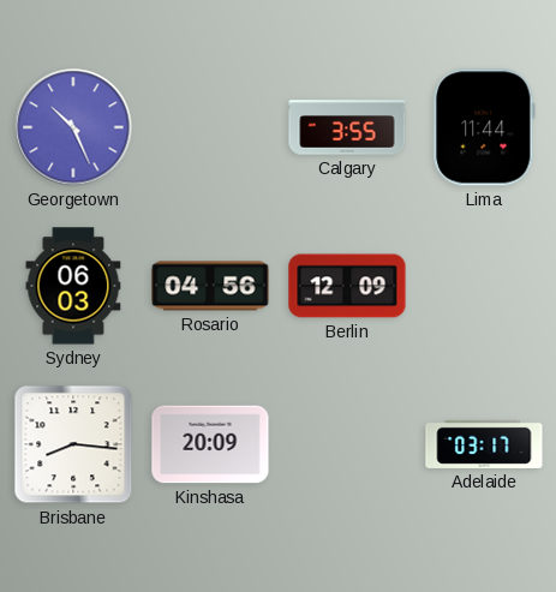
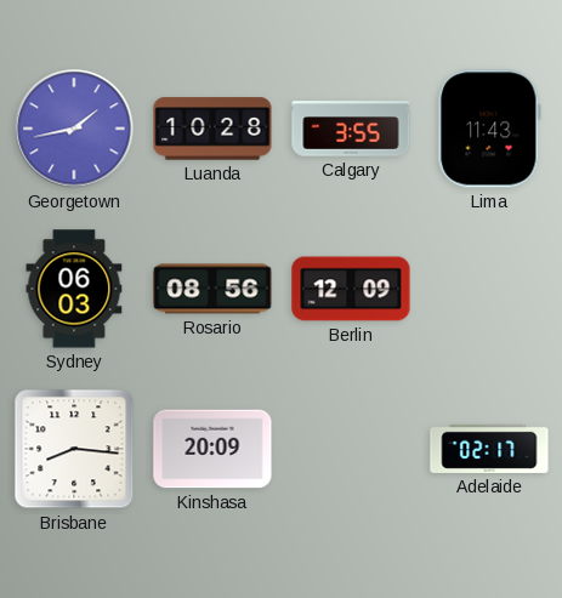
Georgetown: 10:26 -> 1:43
Luanda: none -> 10:28
Lima: 11:44 -> 11:43
Rosario: 04:56 -> 08:56
Adelaide: 03:17 -> 02:17
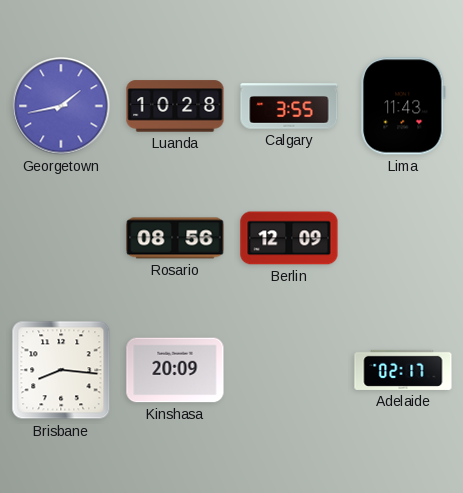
Sydney: 06:03 -> none
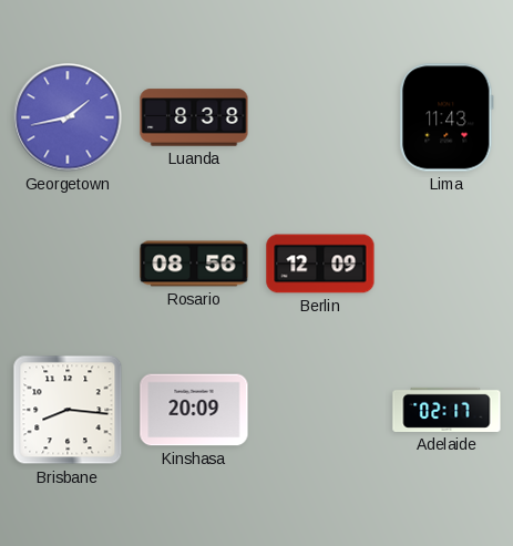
Luanda: 10:28 -> 8:38
Calgary: 3:55 -> none
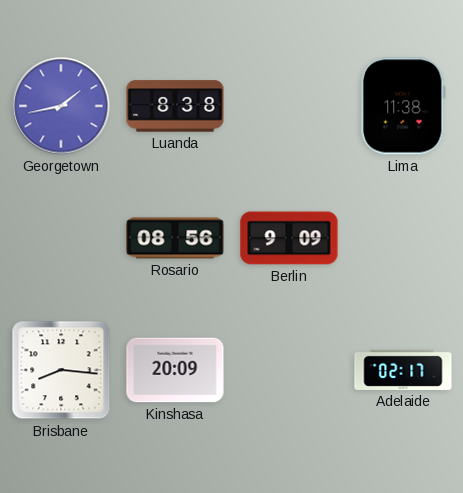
Lima: 11:43 -> 11:38
Berlin: 12:09 -> 9:09
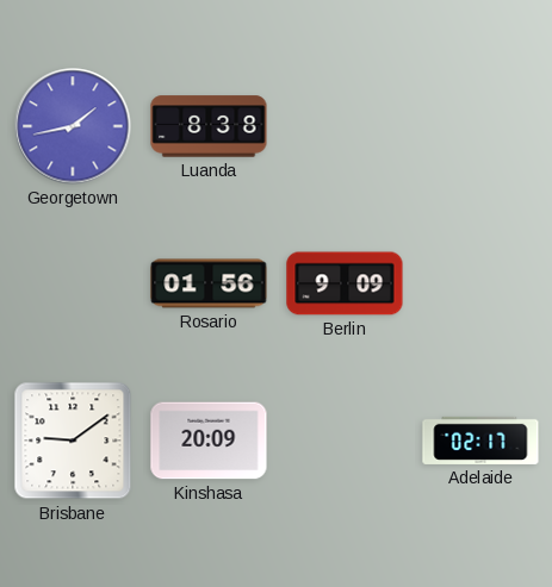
Lima: 11:38 -> none
Rosario: 08:56 -> 01:56
Brisbane: 8:16 -> 9:09
